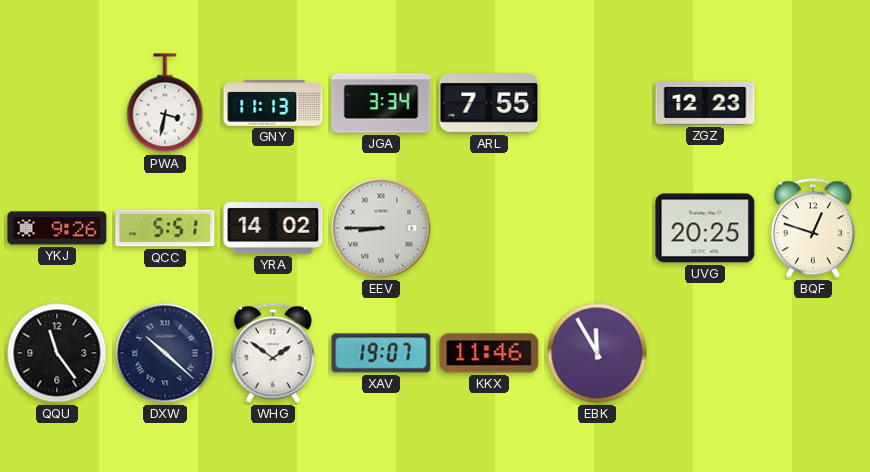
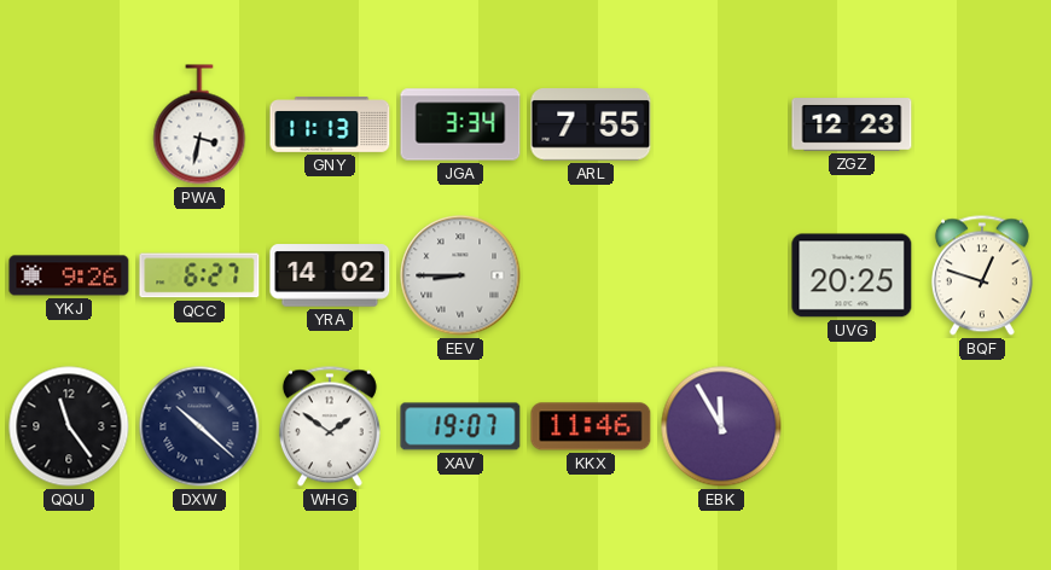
QCC: 5:51 -> 6:27
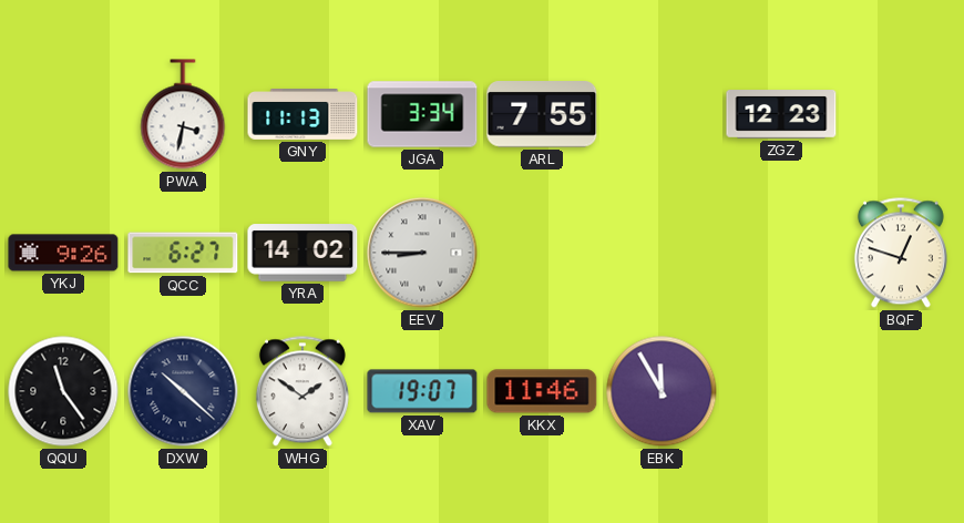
UVG: 20:25 -> none
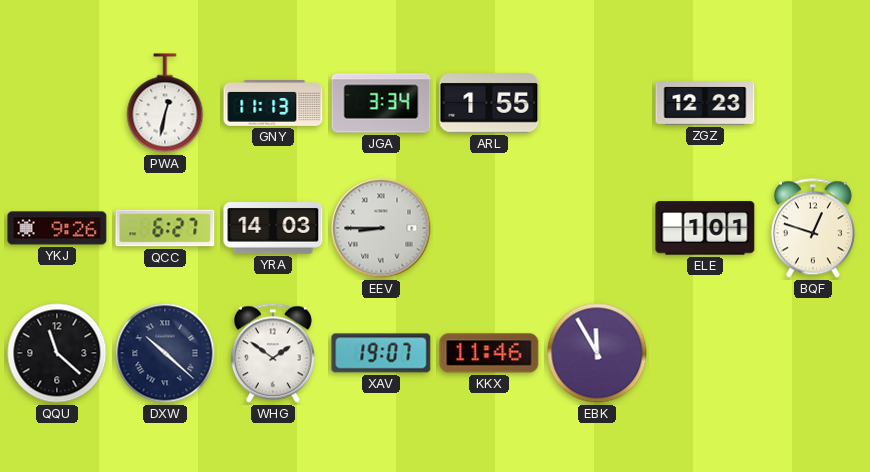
PWA: 3:32 -> 12:32
ARL: 7:55 -> 1:55
YRA: 14:02 -> 14:03
ELE: none -> 1:01
QQU: 11:24 -> 11:22
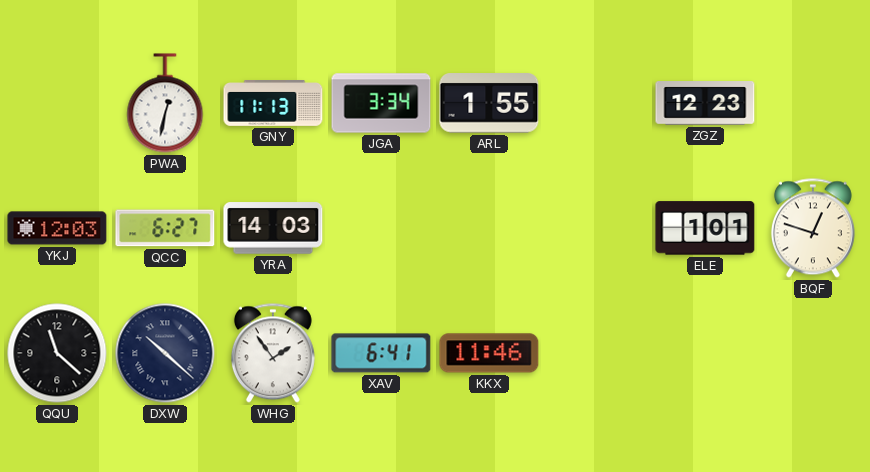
YKJ: 9:26 -> 12:03
EEV: 8:45 -> none
WHG: 1:51 -> 1:54
XAV: 19:07 -> 6:41
EBK: 11:55 -> none
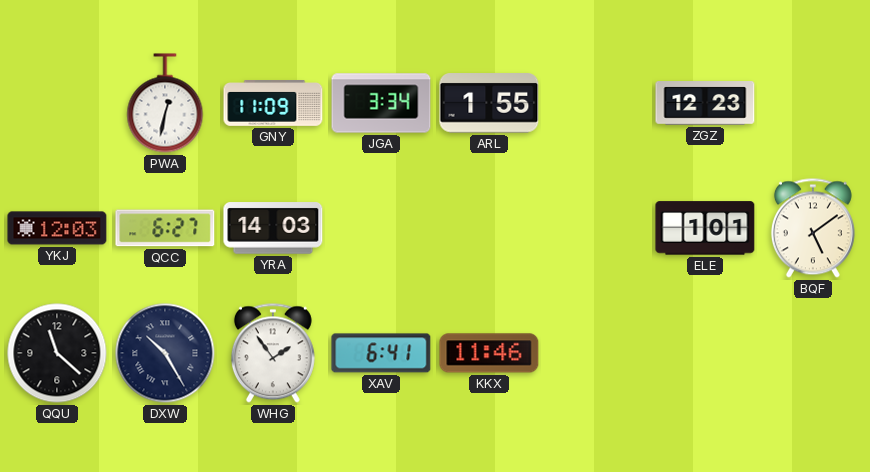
GNY: 11:13 -> 11:09
BQF: 12:48 -> 5:09
DXW: 10:22 -> 10:25
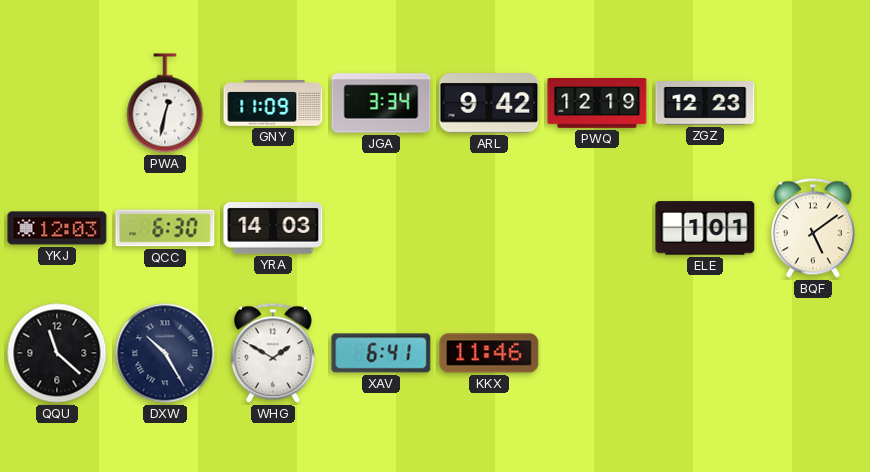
ARL: 1:55 -> 9:42
PWQ: none -> 12:19
QCC: 6:27 -> 6:30
WHG: 1:54 -> 1:50
